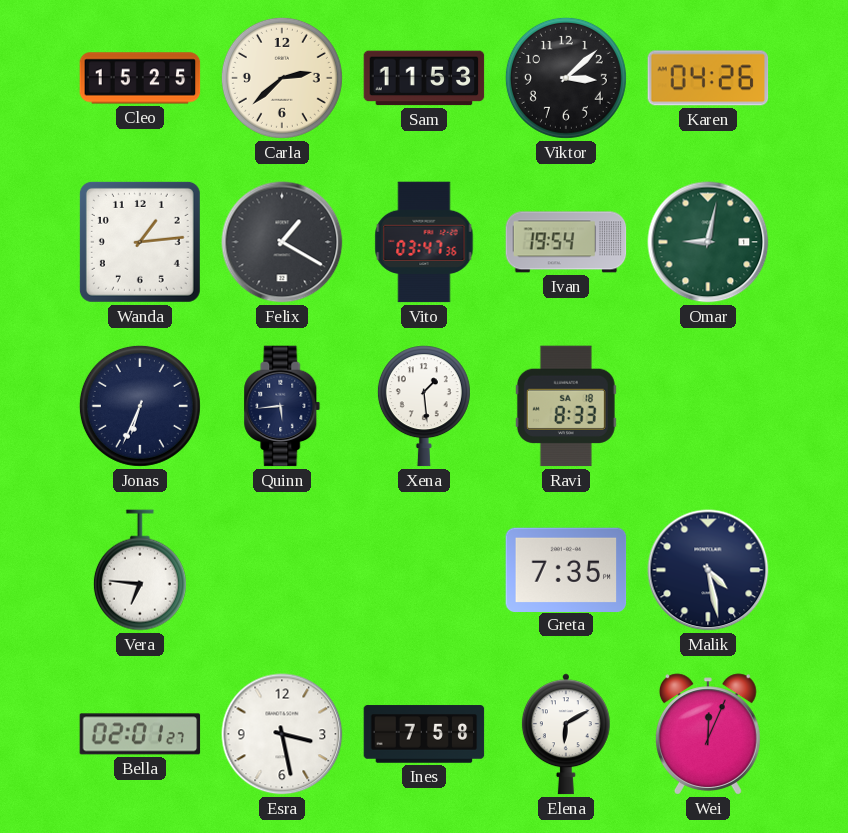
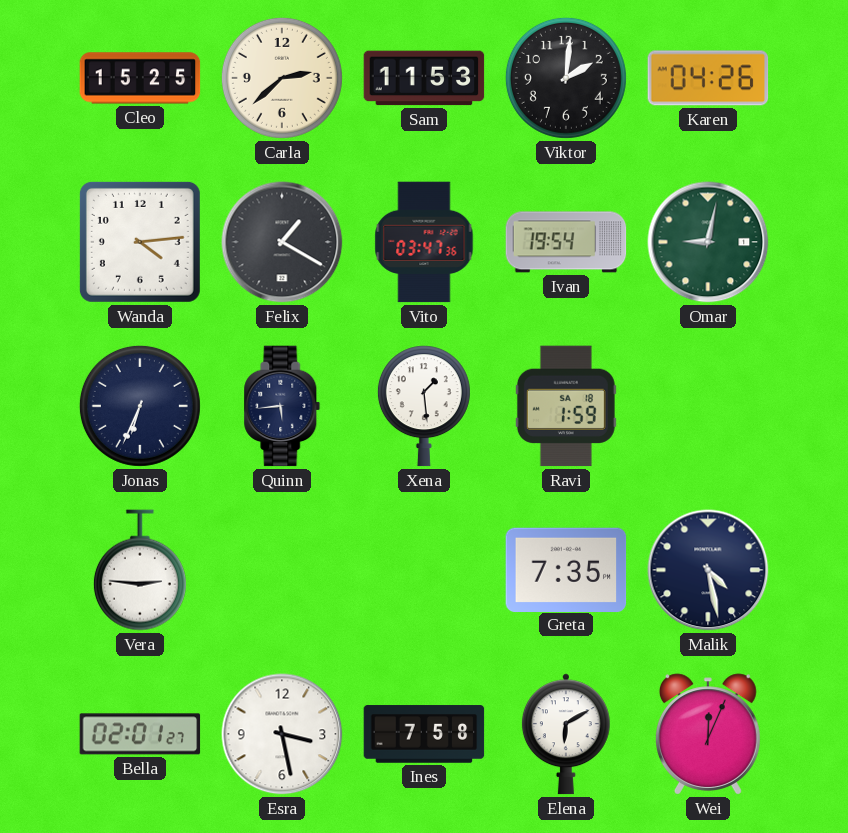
Viktor: 3:08 -> 2:01
Wanda: 1:14 -> 4:14
Ravi: 8:33 -> 1:59
Vera: 6:46 -> 2:46
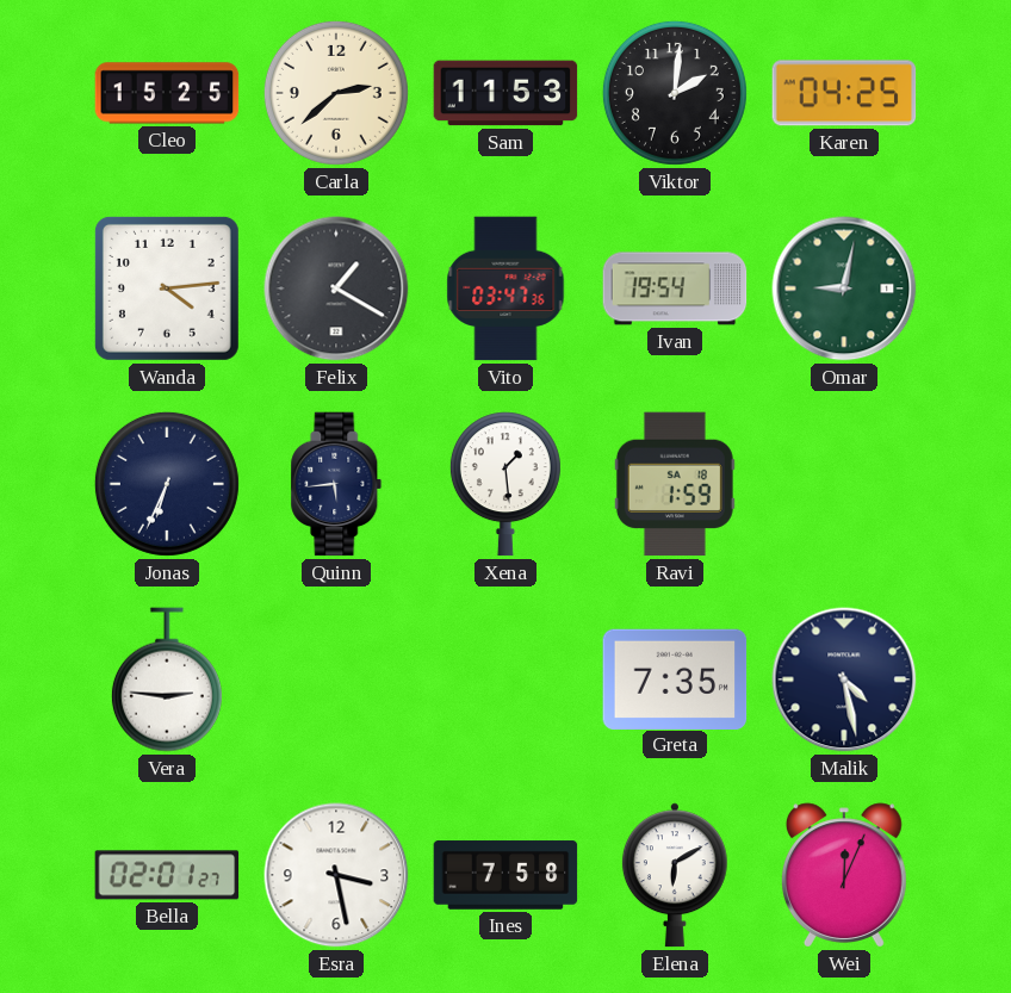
Karen: 04:26 -> 04:25
